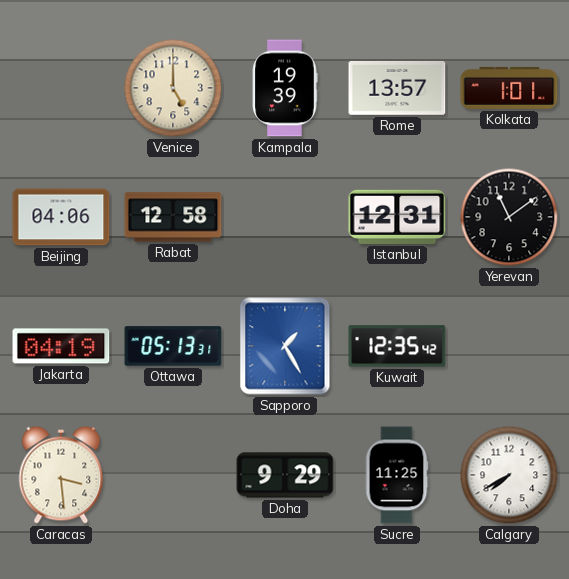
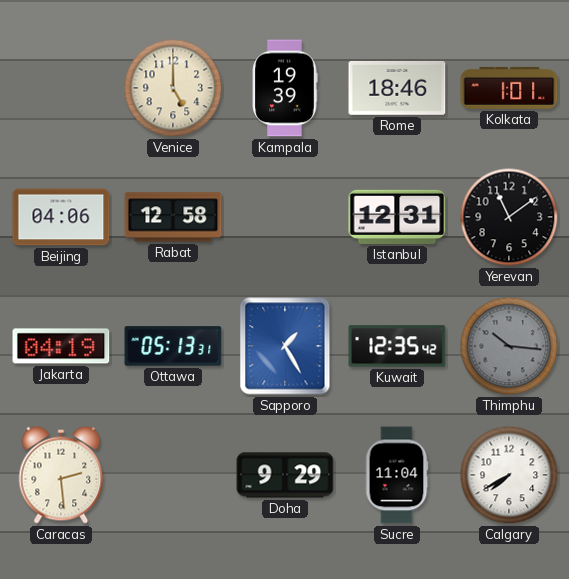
Rome: 13:57 -> 18:46
Thimphu: none -> 10:16
Caracas: 3:29 -> 2:29
Sucre: 11:25 -> 11:04
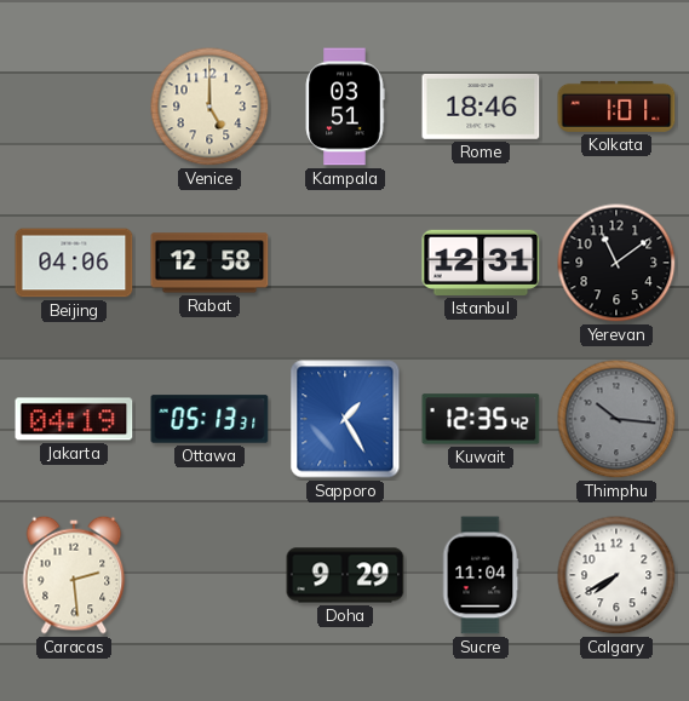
Kampala: 19:39 -> 03:51
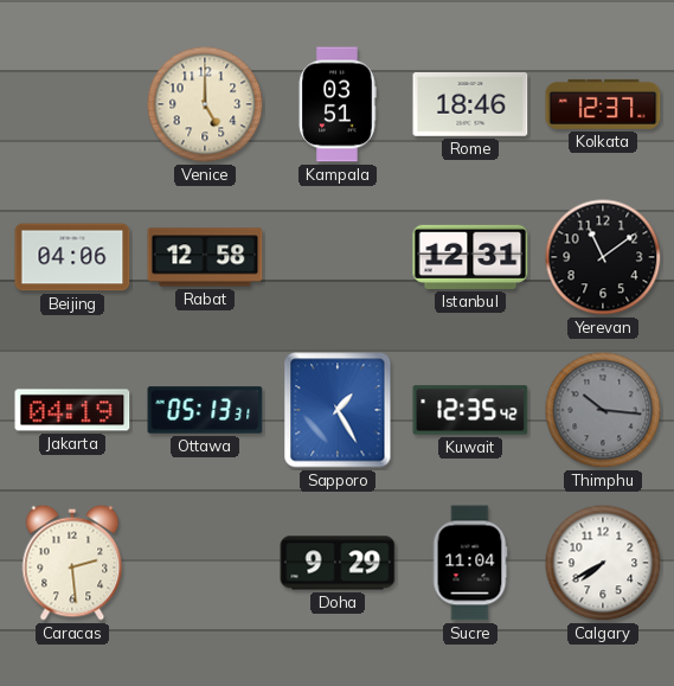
Kolkata: 1:01 -> 12:37
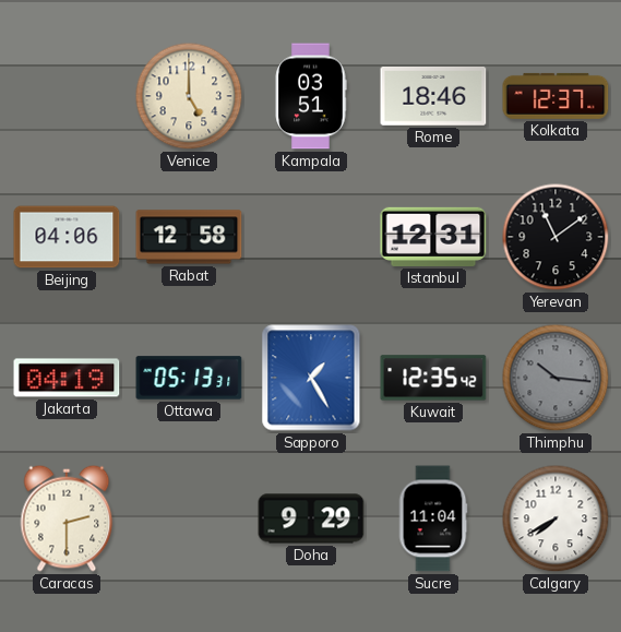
Caracas: 2:29 -> 2:30
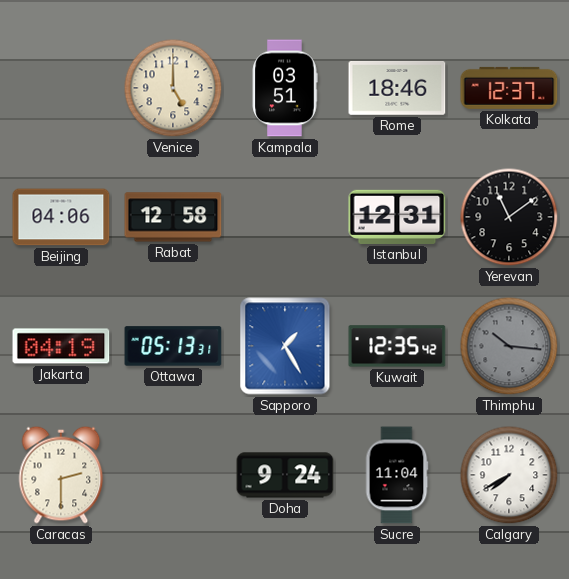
Doha: 9:29 -> 9:24
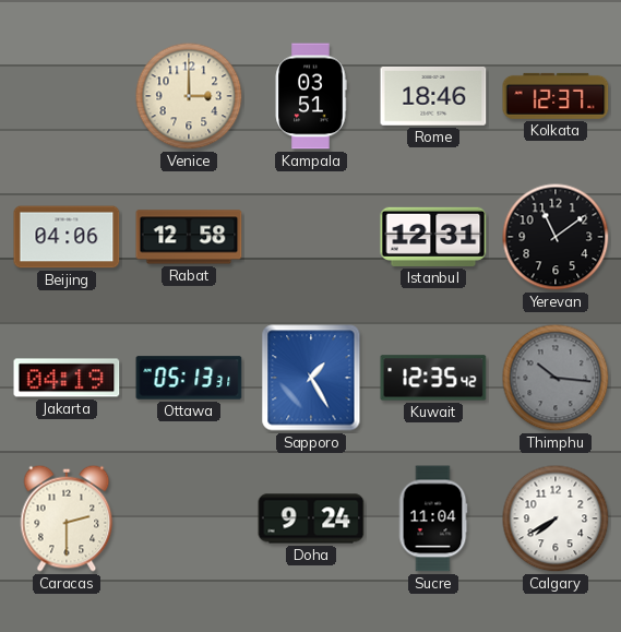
Venice: 5:00 -> 3:00
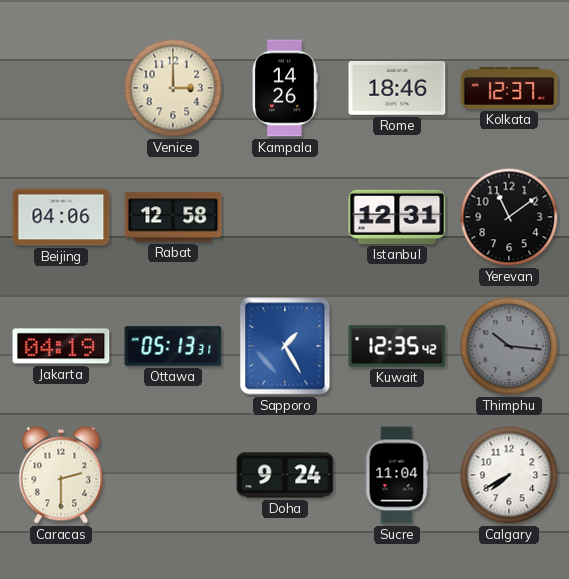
Kampala: 03:51 -> 14:26
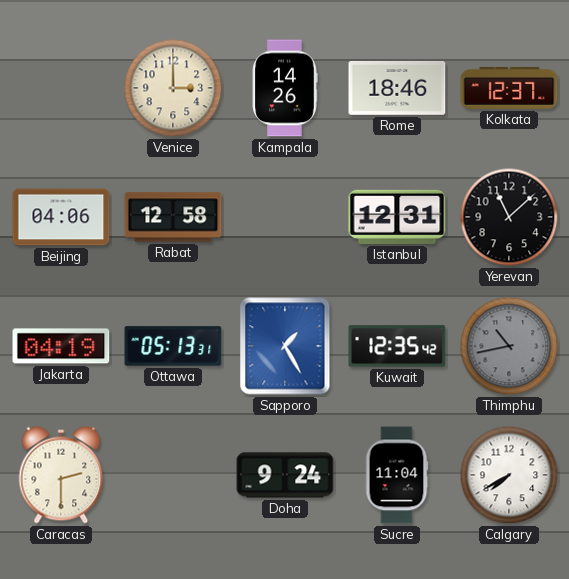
Yerevan: 11:09 -> 11:08
Thimphu: 10:16 -> 10:43
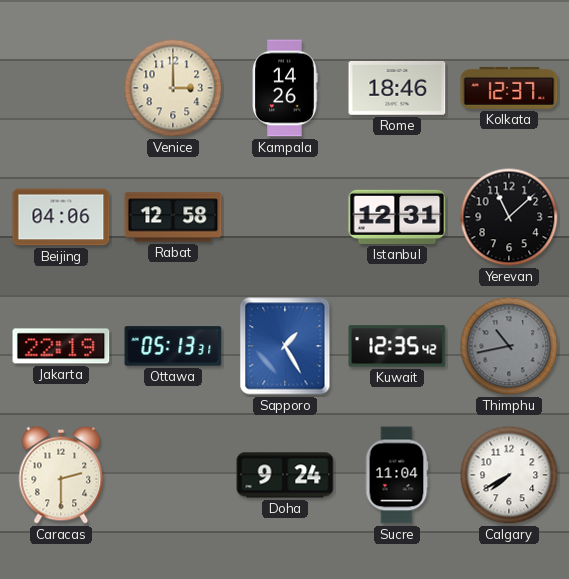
Jakarta: 04:19 -> 22:19
